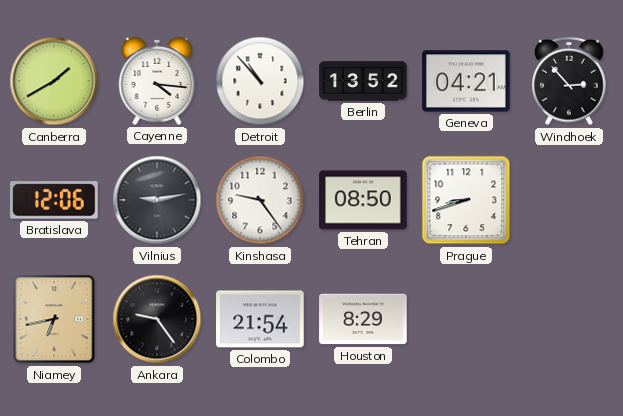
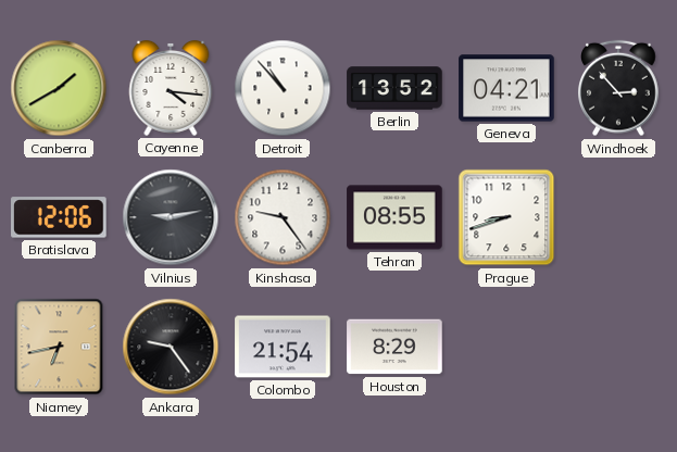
Tehran: 08:50 -> 08:55
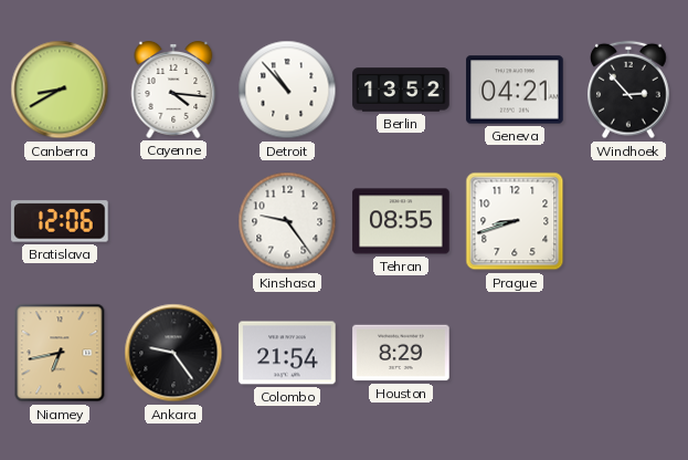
Canberra: 1:40 -> 8:40
Vilnius: 9:13 -> none
